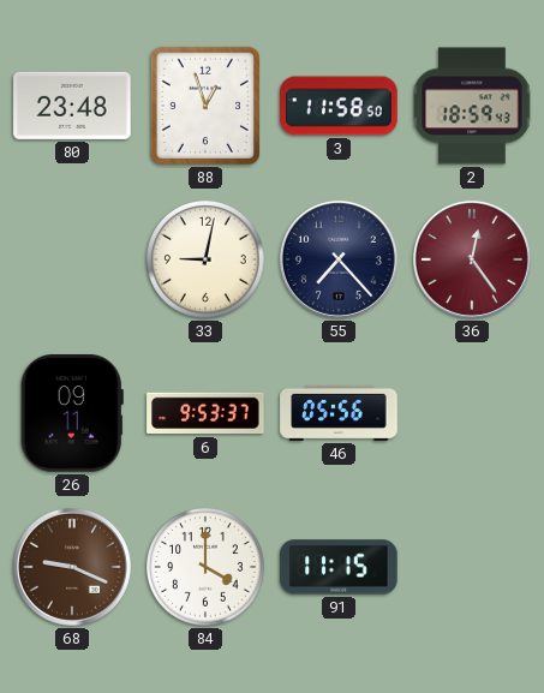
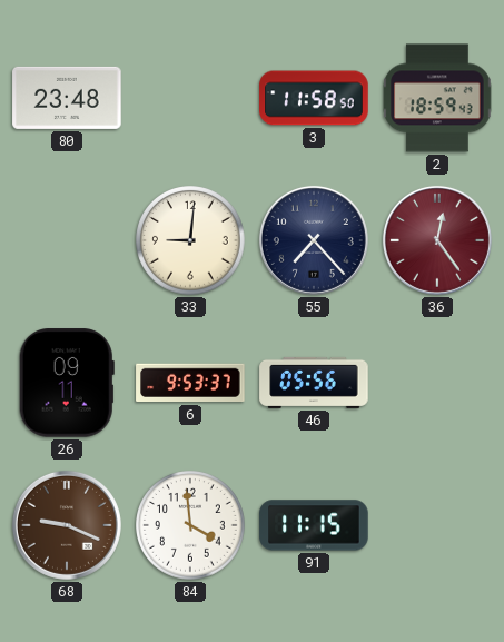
88: 12:57 -> none
33: 9:02 -> 9:01
84: 4:00 -> 3:59
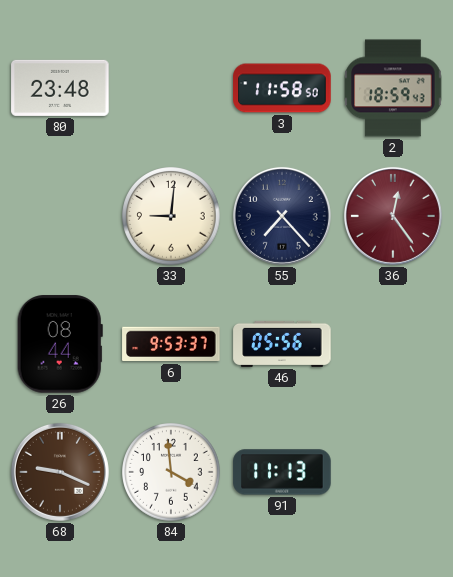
26: 09:11 -> 08:44
91: 11:15 -> 11:13
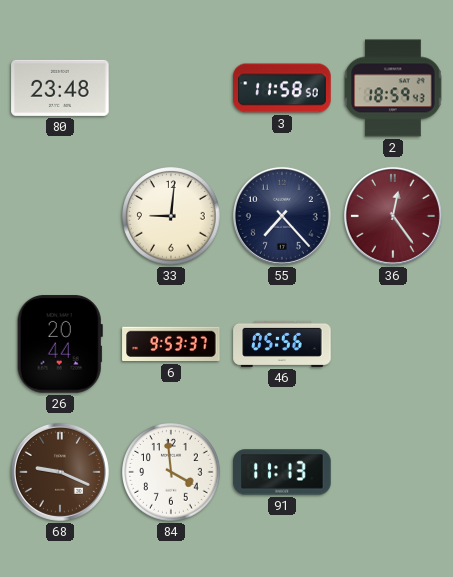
26: 08:44 -> 20:44
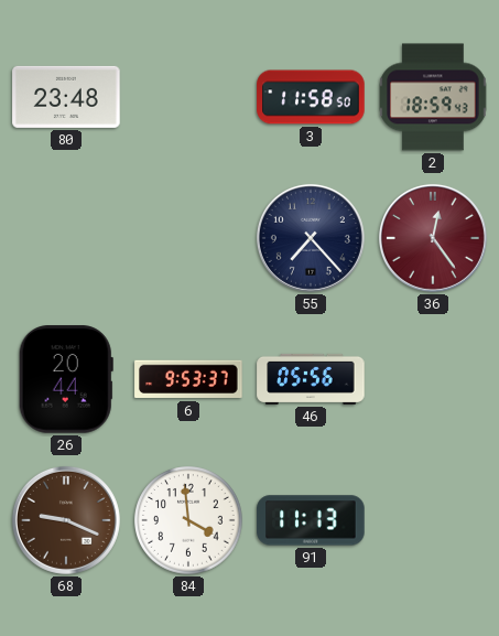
33: 9:01 -> none
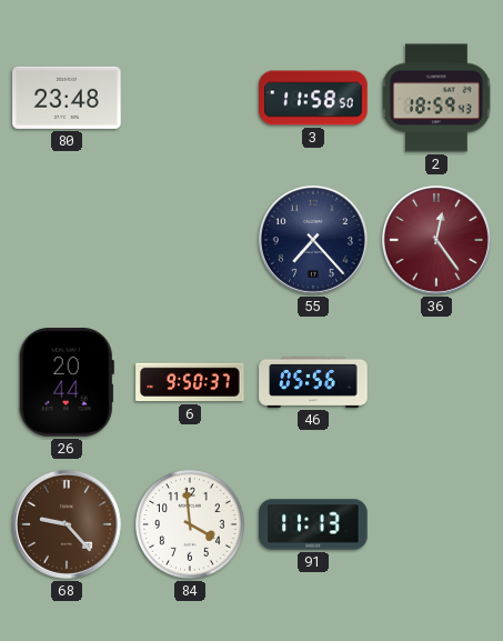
6: 9:53 -> 9:50
68: 9:19 -> 9:23
